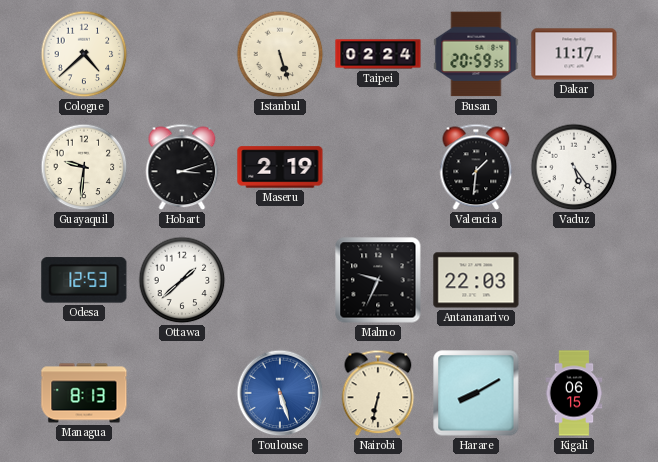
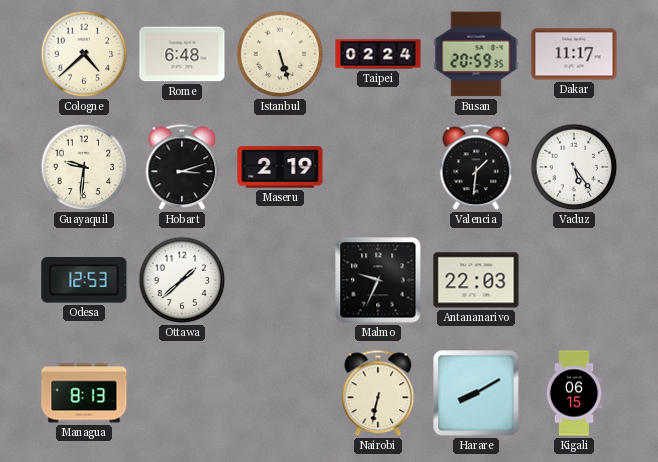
Rome: none -> 6:48
Toulouse: 5:27 -> none
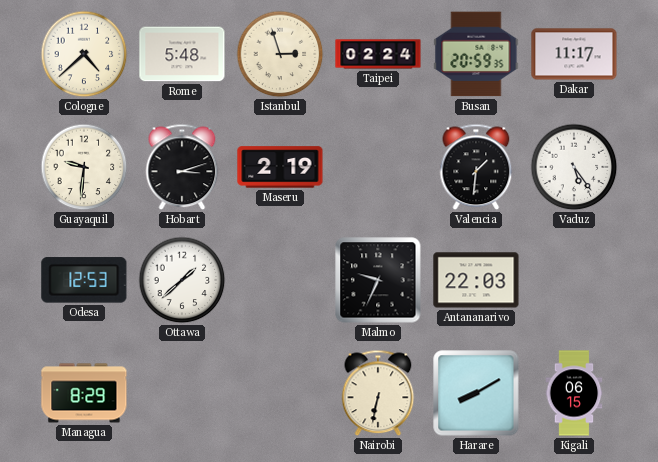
Rome: 6:48 -> 5:48
Istanbul: 5:27 -> 2:57
Managua: 8:13 -> 8:29
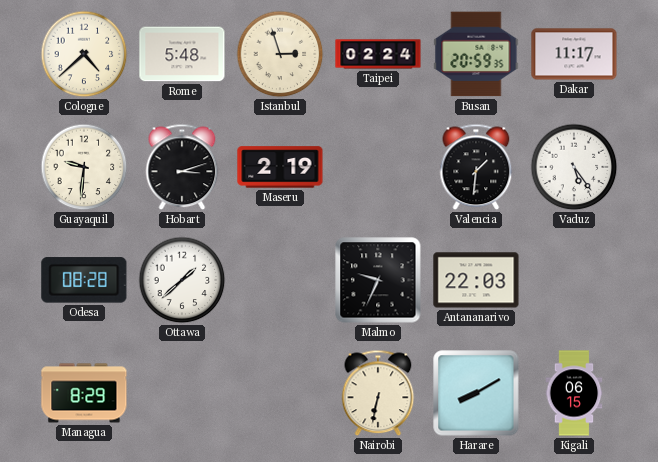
Odesa: 12:53 -> 08:28
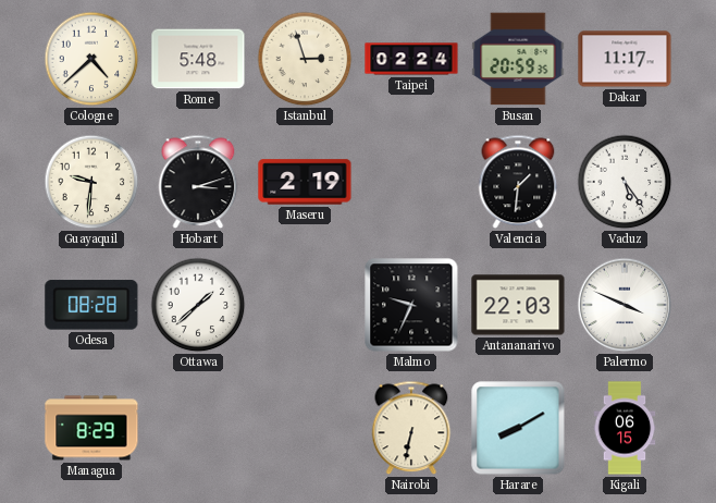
Palermo: none -> 3:49
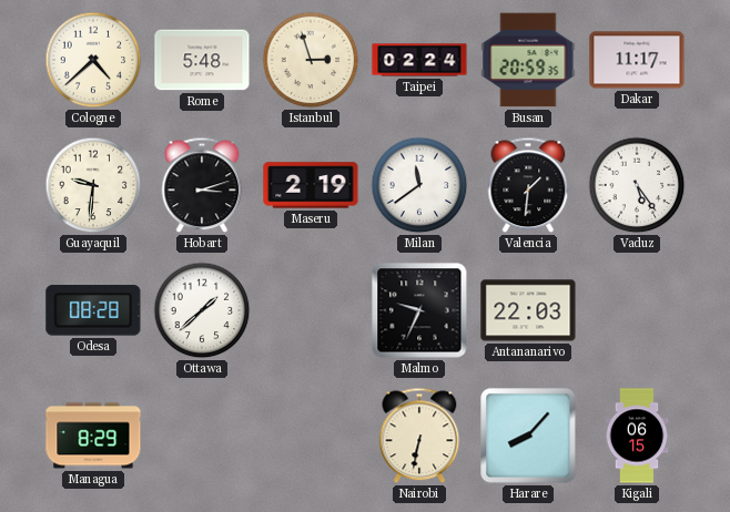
Milan: none -> 11:39
Palermo: 3:49 -> none
Harare: 8:10 -> 8:07
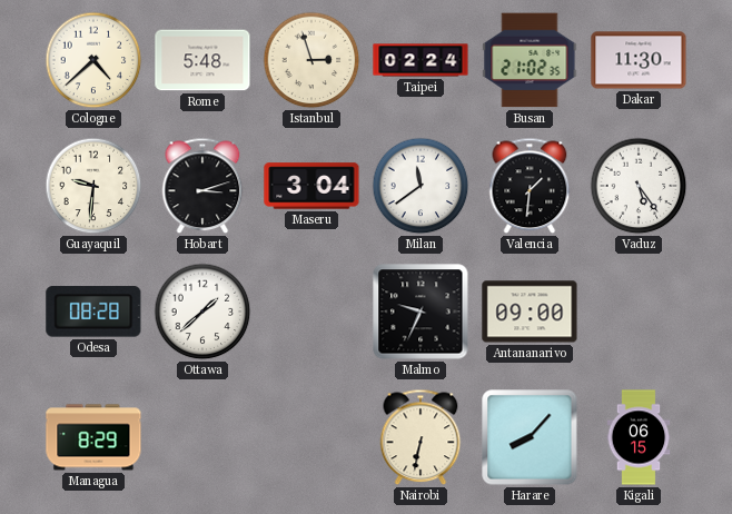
Busan: 20:59 -> 21:02
Dakar: 11:17 -> 11:30
Maseru: 2:19 -> 3:04
Antananarivo: 22:03 -> 09:00
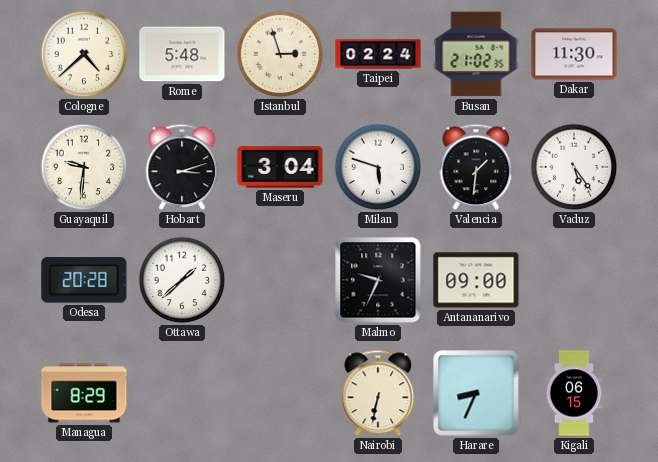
Milan: 11:39 -> 5:48
Odesa: 08:28 -> 20:28
Harare: 8:07 -> 8:34
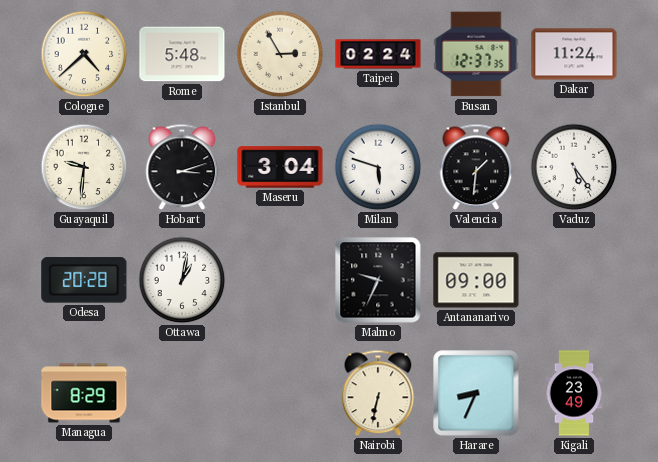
Istanbul: 2:57 -> 2:55
Busan: 21:02 -> 12:37
Dakar: 11:30 -> 11:24
Ottawa: 1:38 -> 1:02
Kigali: 06:15 -> 23:49
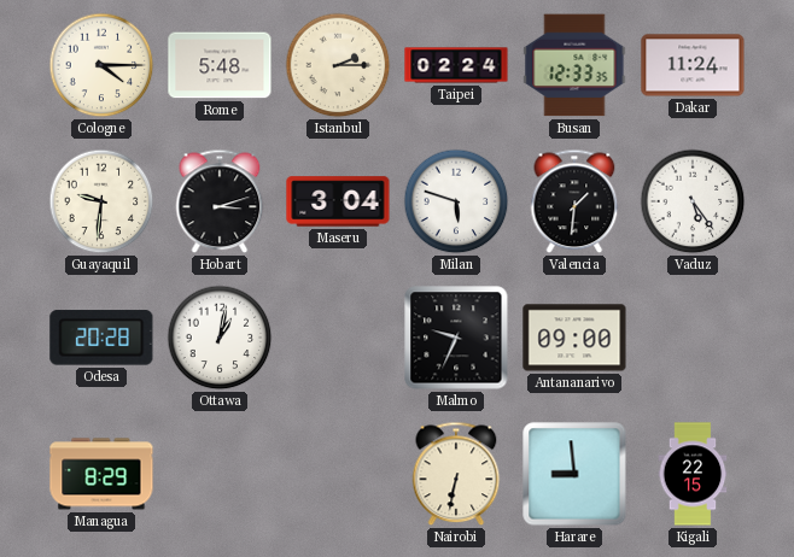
Cologne: 4:38 -> 4:15
Istanbul: 2:55 -> 2:15
Busan: 12:37 -> 12:33
Harare: 8:34 -> 8:59
Kigali: 23:49 -> 22:15
